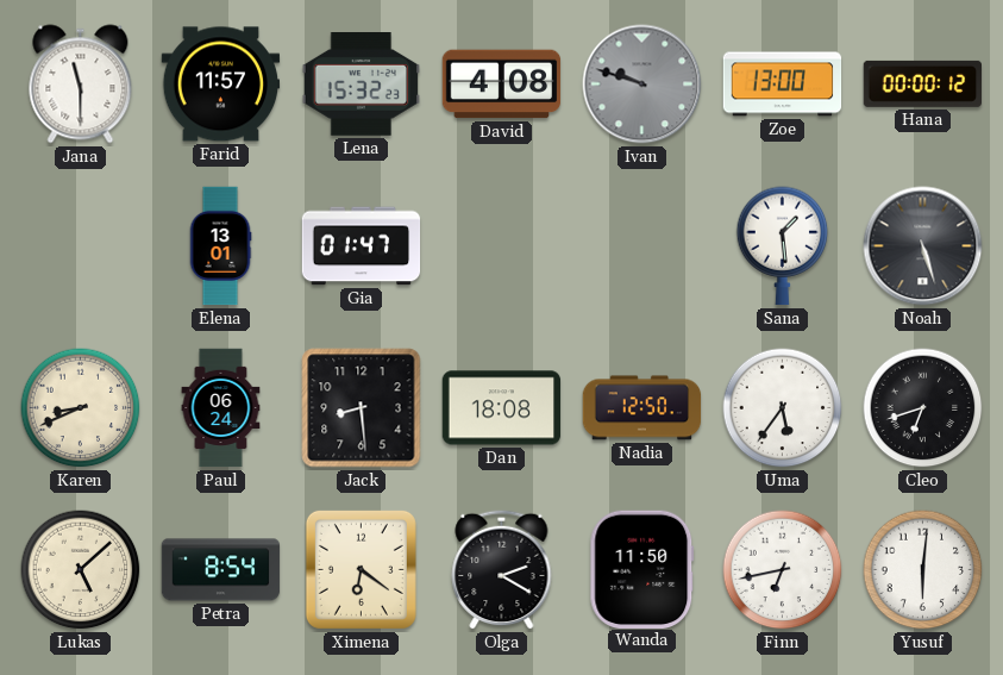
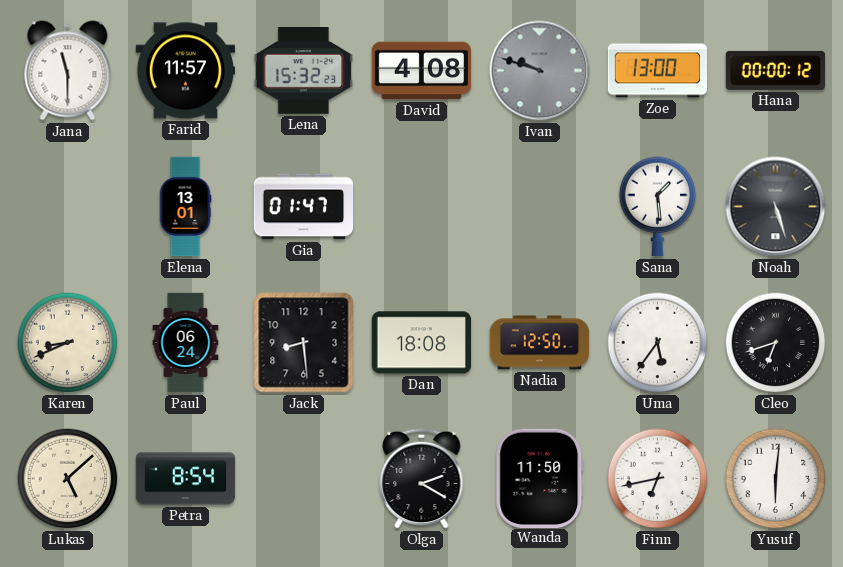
Ximena: 6:21 -> none
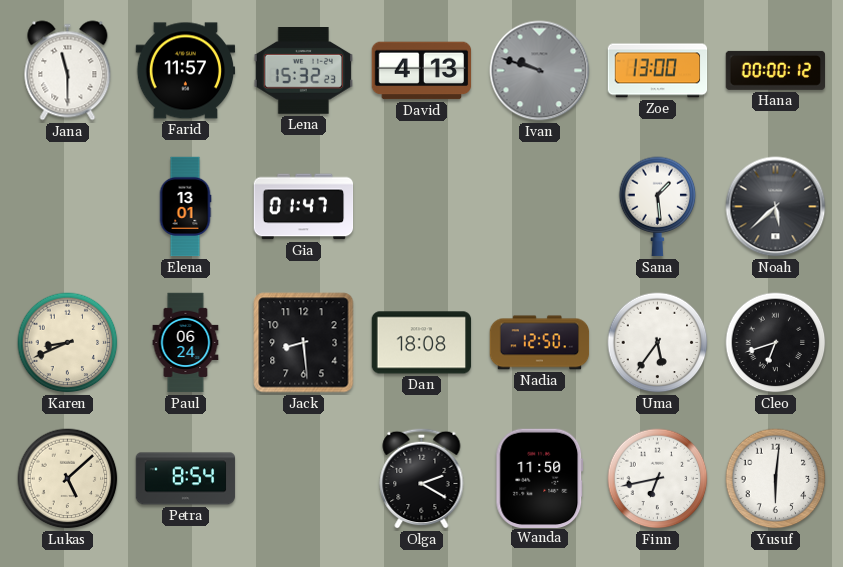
David: 4:08 -> 4:13
Noah: 5:27 -> 5:38
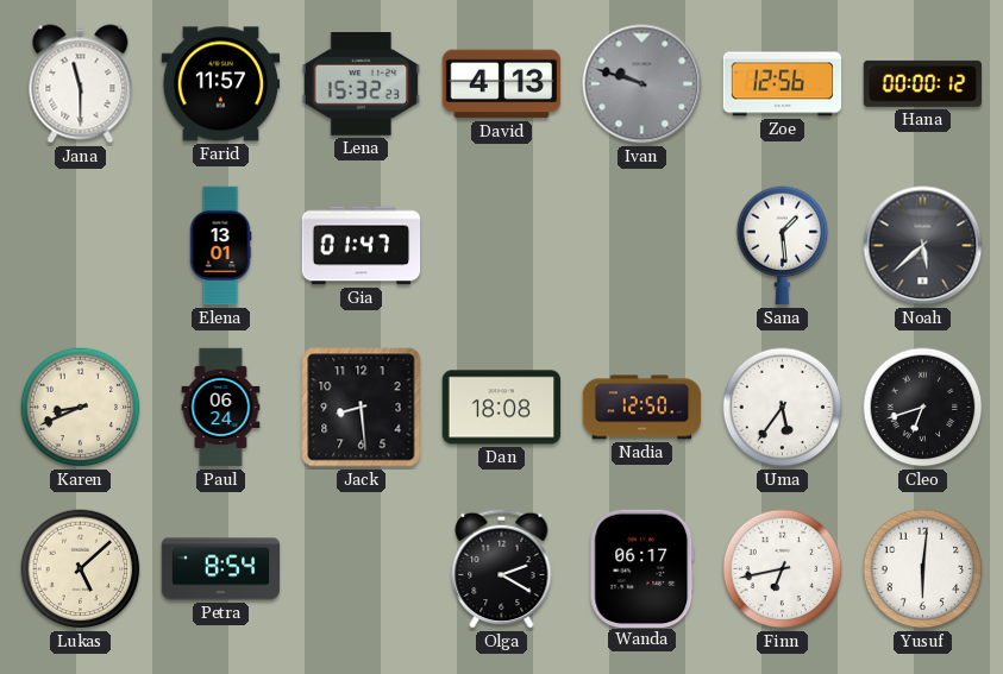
Zoe: 13:00 -> 12:56
Wanda: 11:50 -> 06:17
